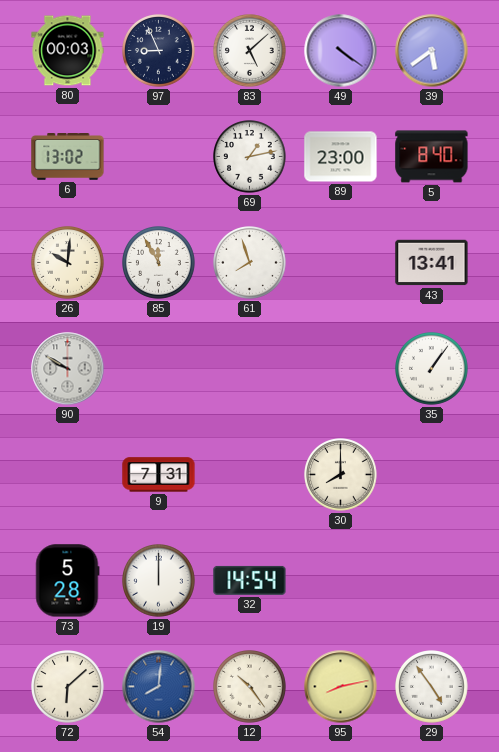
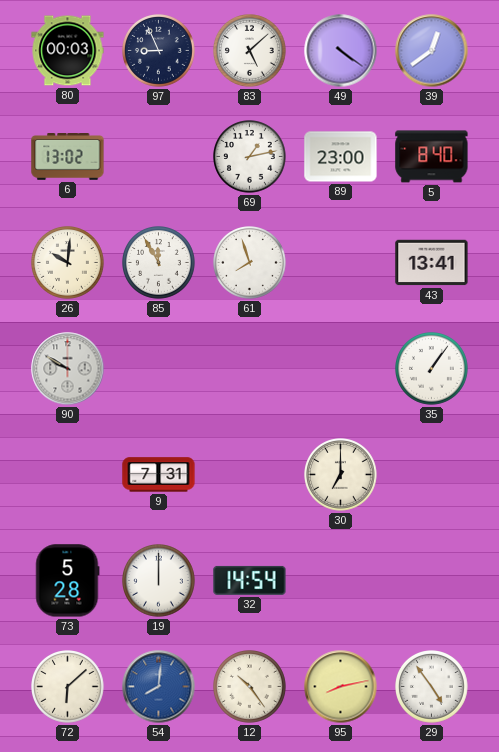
39: 5:39 -> 12:39
30: 8:00 -> 7:00
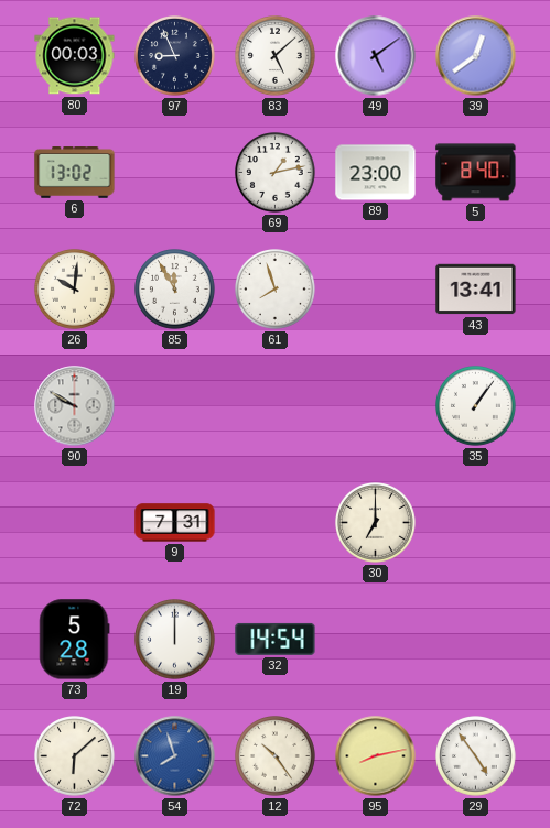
49: 4:21 -> 5:09
54: 8:01 -> 7:57
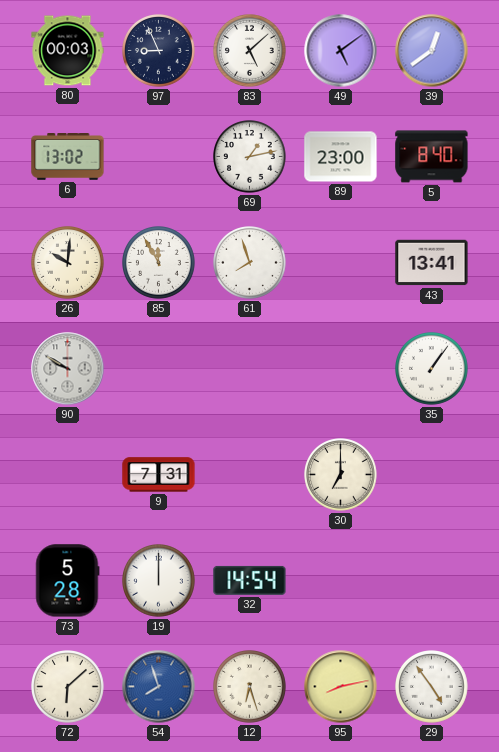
12: 10:24 -> 6:27
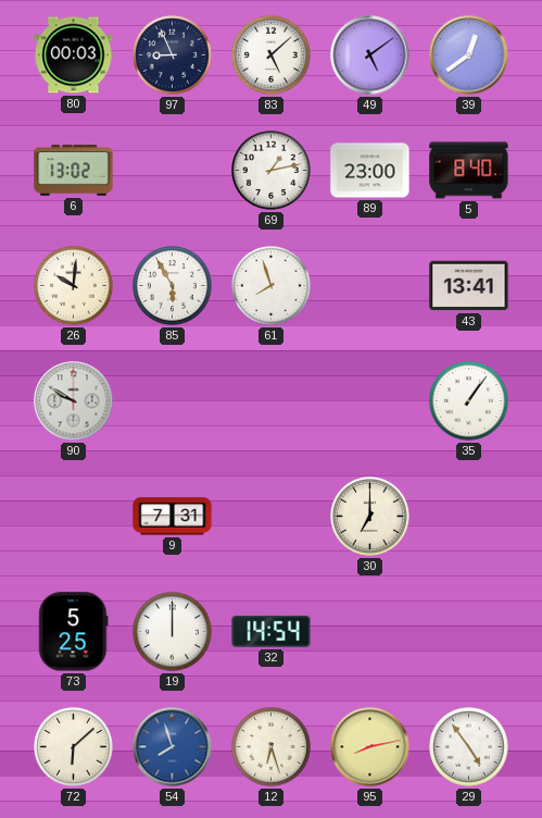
85: 11:55 -> 5:55
73: 5:28 -> 5:25
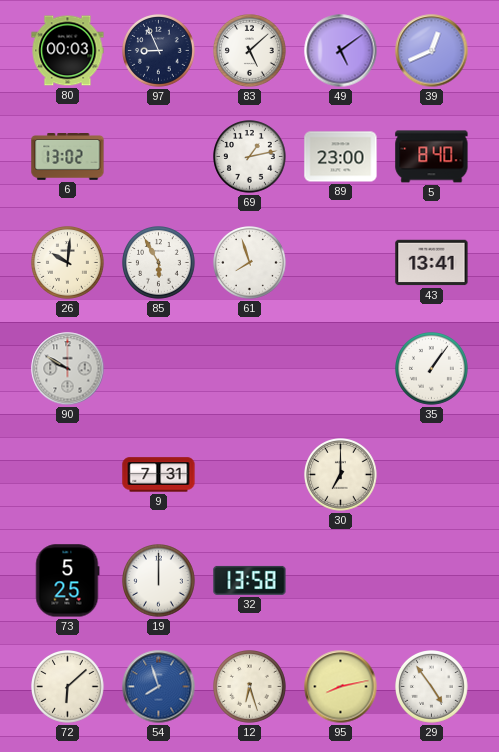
39: 12:39 -> 12:41
32: 14:54 -> 13:58
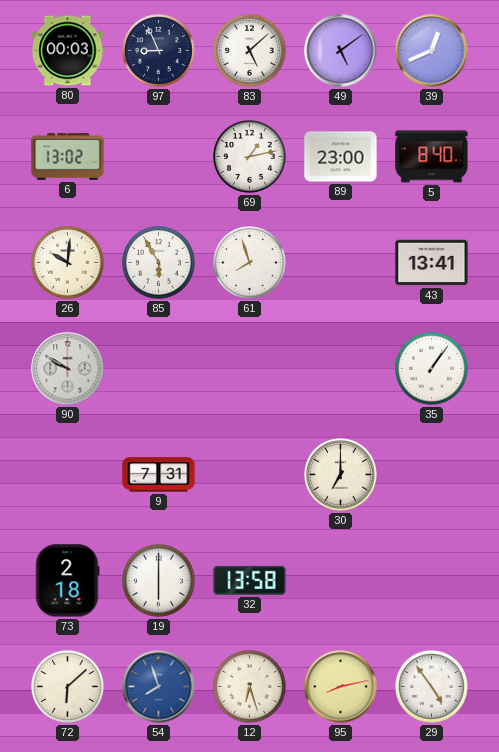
73: 5:25 -> 2:18
19: 12:00 -> 6:00
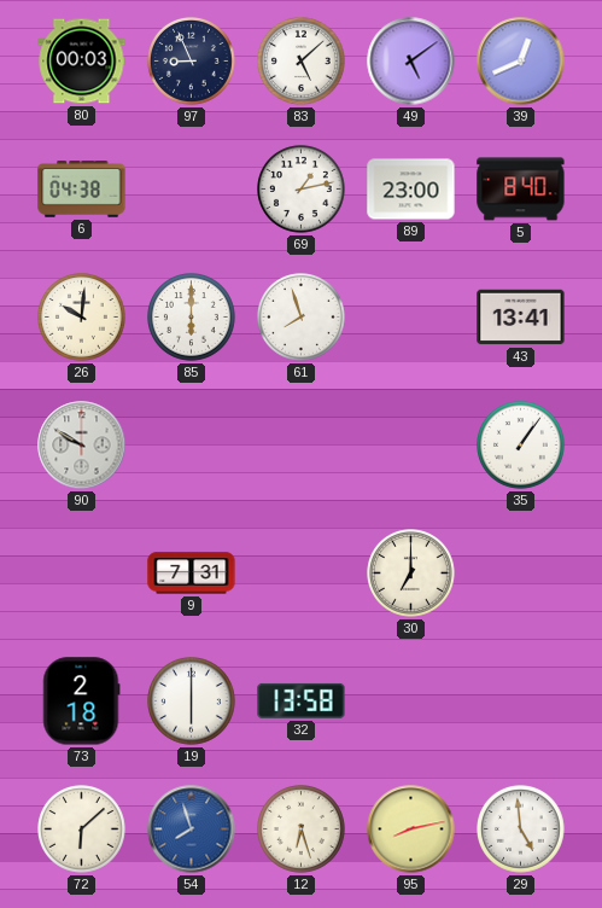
6: 13:02 -> 04:38
85: 5:55 -> 6:00
29: 4:54 -> 4:59
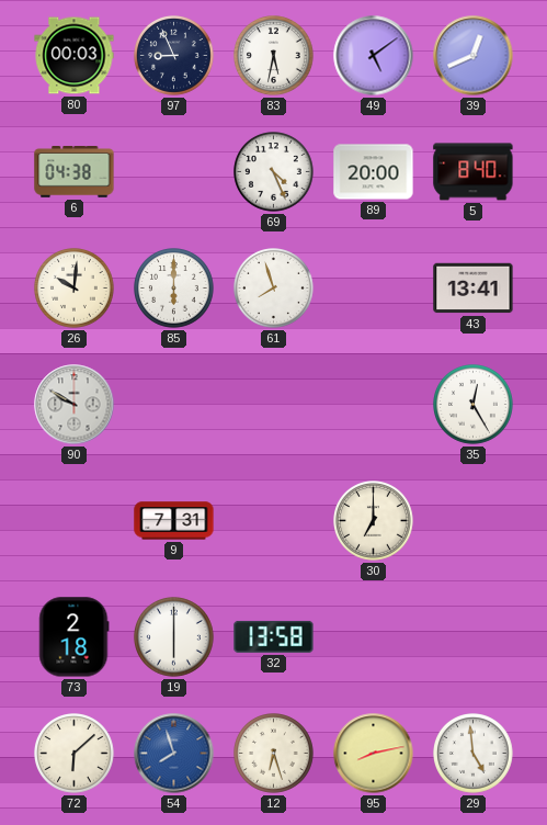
83: 5:08 -> 5:32
69: 1:13 -> 4:26
89: 23:00 -> 20:00
35: 1:06 -> 12:25
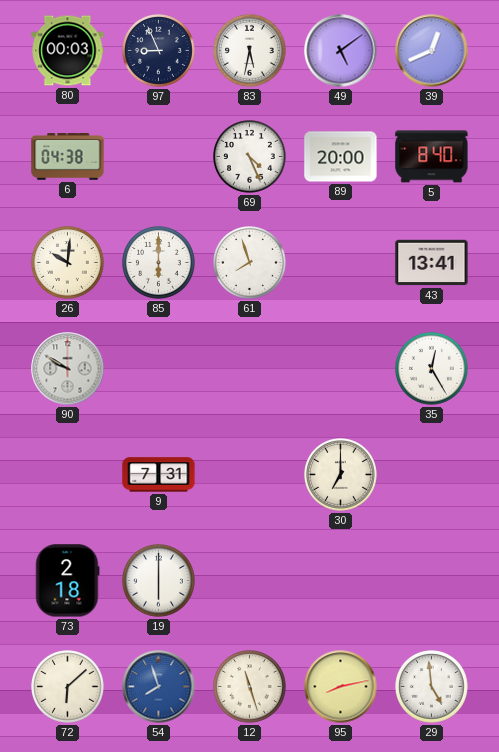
32: 13:58 -> none
12: 6:27 -> 11:27
